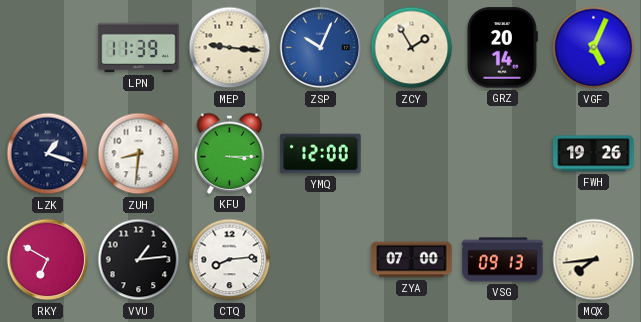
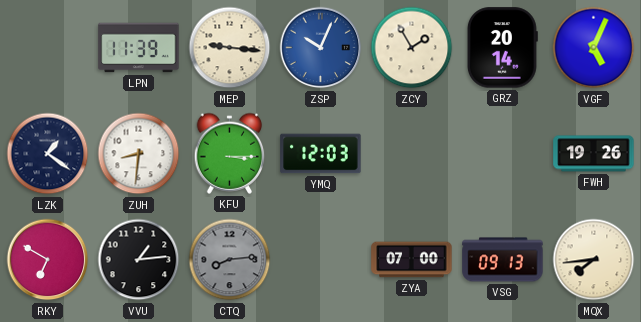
LZK: 1:18 -> 1:21
YMQ: 12:00 -> 12:03
CTQ dial: white -> grey
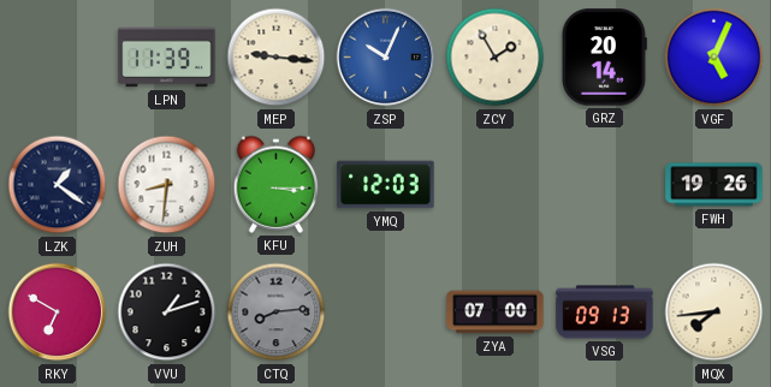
VVU: 1:14 -> 1:12
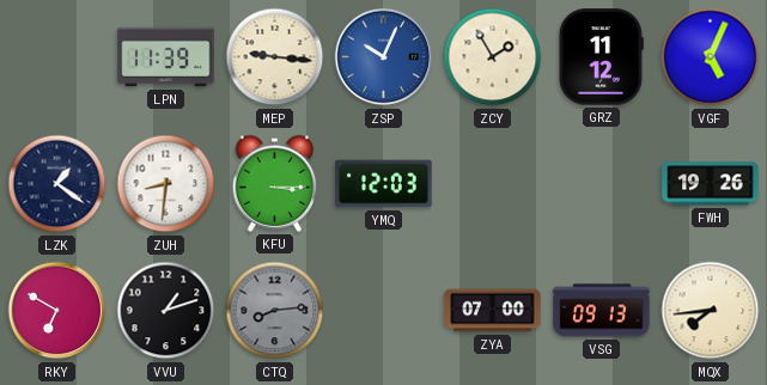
GRZ: 20:14 -> 11:12
